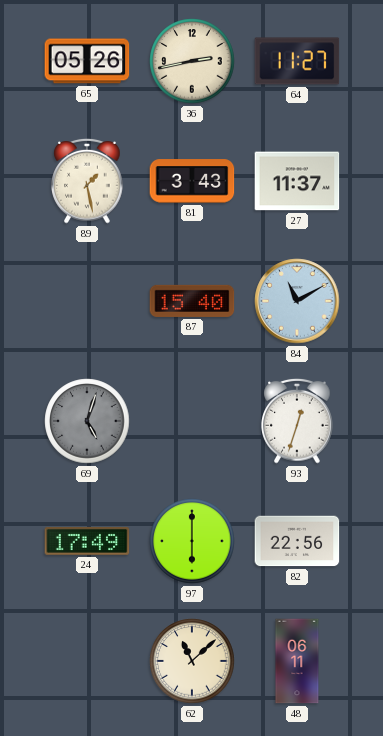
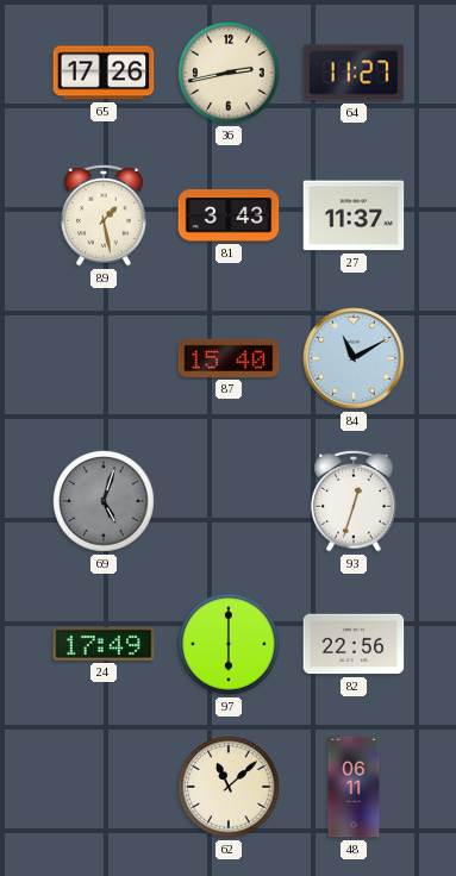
65: 05:26 -> 17:26
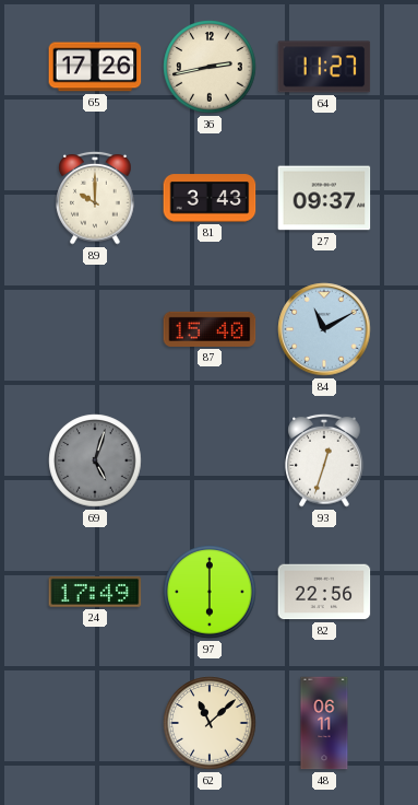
89: 1:28 -> 10:00
27: 11:37 -> 09:37
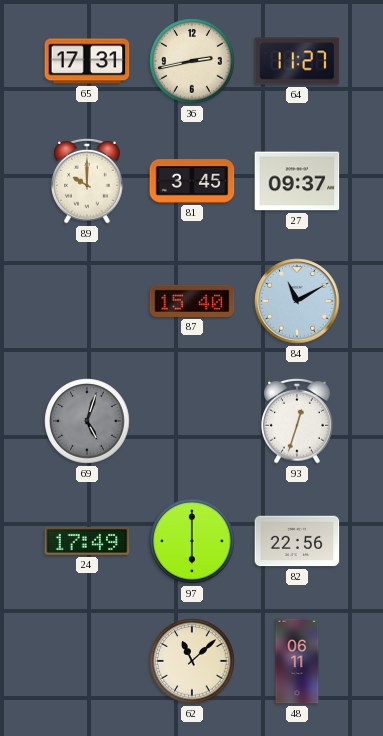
65: 17:26 -> 17:31
81: 3:43 -> 3:45
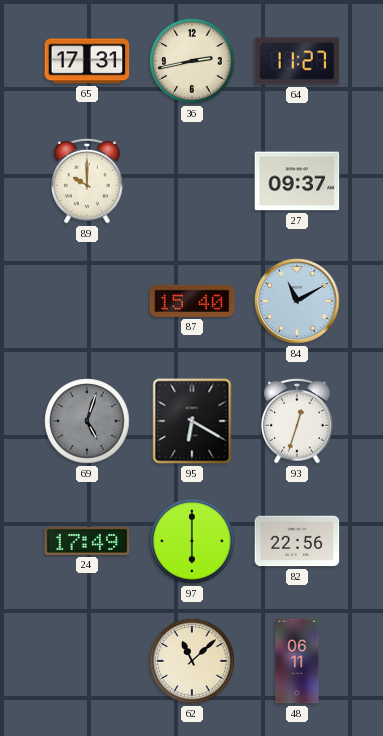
81: 3:45 -> none
95: none -> 6:20
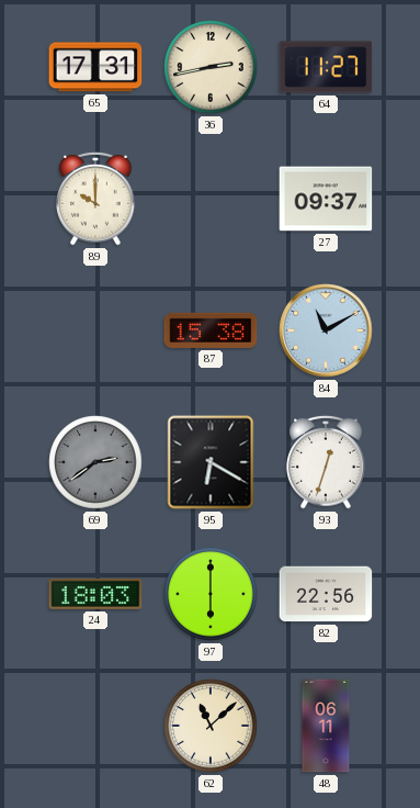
87: 15:40 -> 15:38
69: 5:03 -> 2:39
24: 17:49 -> 18:03
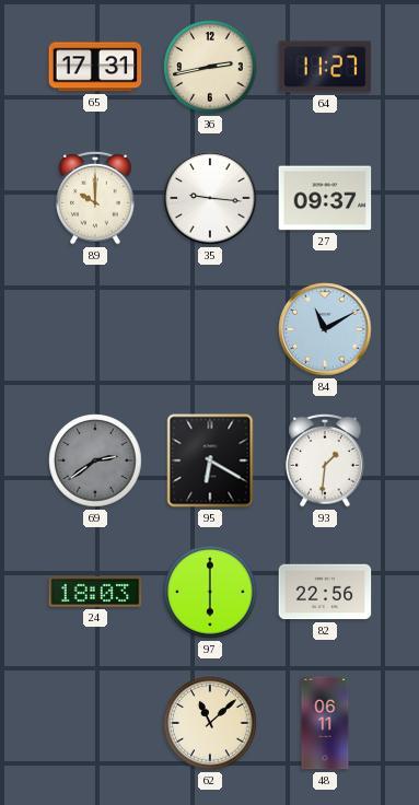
35: none -> 9:16
87: 15:38 -> none
93: 12:33 -> 1:31
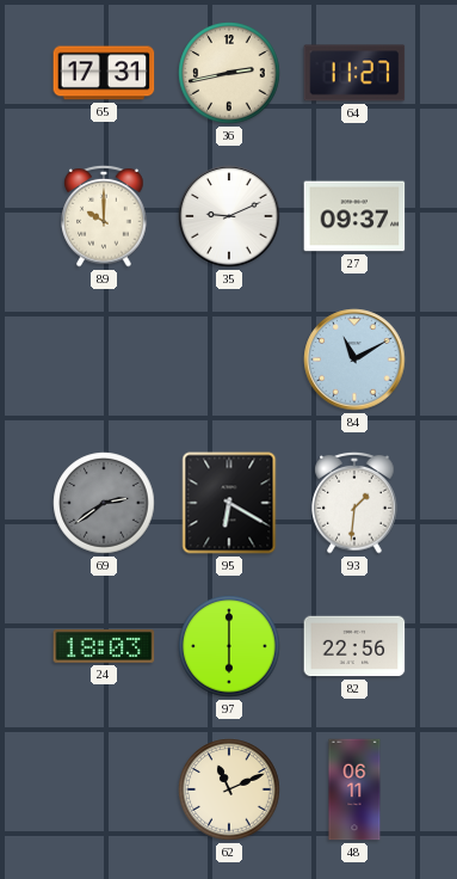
35: 9:16 -> 9:11
62: 11:08 -> 11:11
